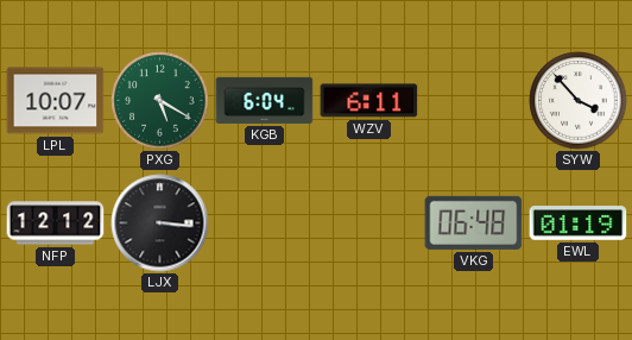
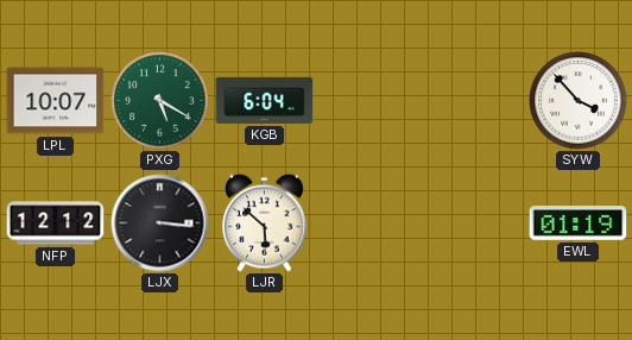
WZV: 6:11 -> none
LJR: none -> 5:52
VKG: 06:48 -> none
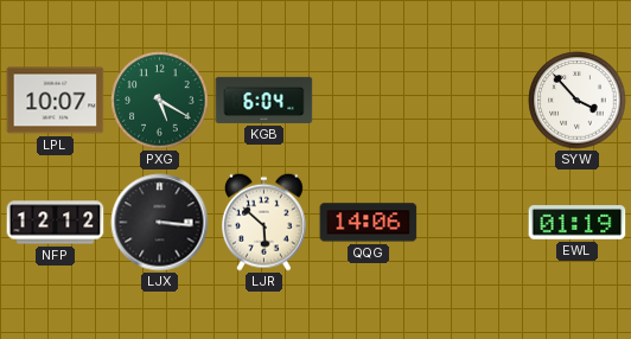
QQG: none -> 14:06
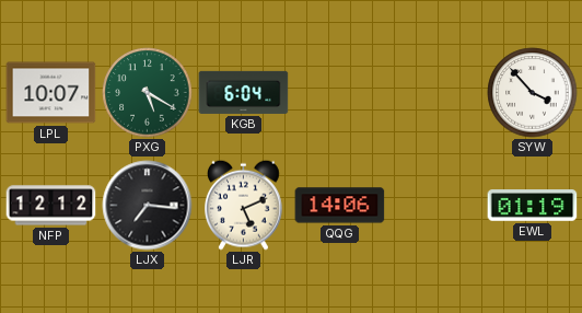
LJX: 3:16 -> 7:16
LJR: 5:52 -> 5:11
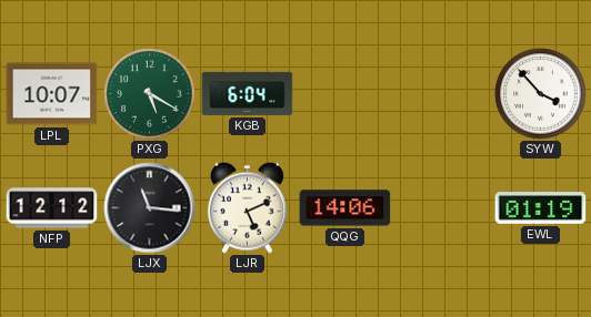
LJX: 7:16 -> 11:16
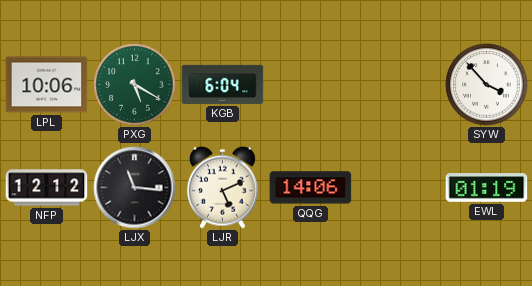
LPL: 10:07 -> 10:06
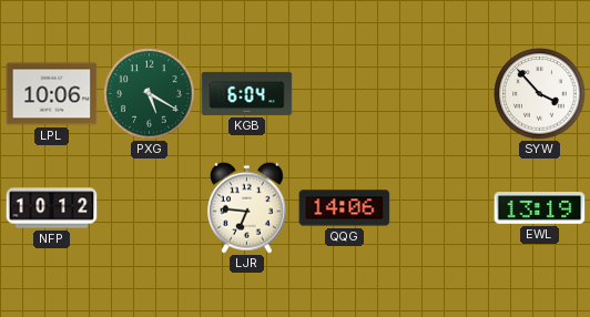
NFP: 12:12 -> 10:12
LJX: 11:16 -> none
LJR: 5:11 -> 6:46
EWL: 01:19 -> 13:19
